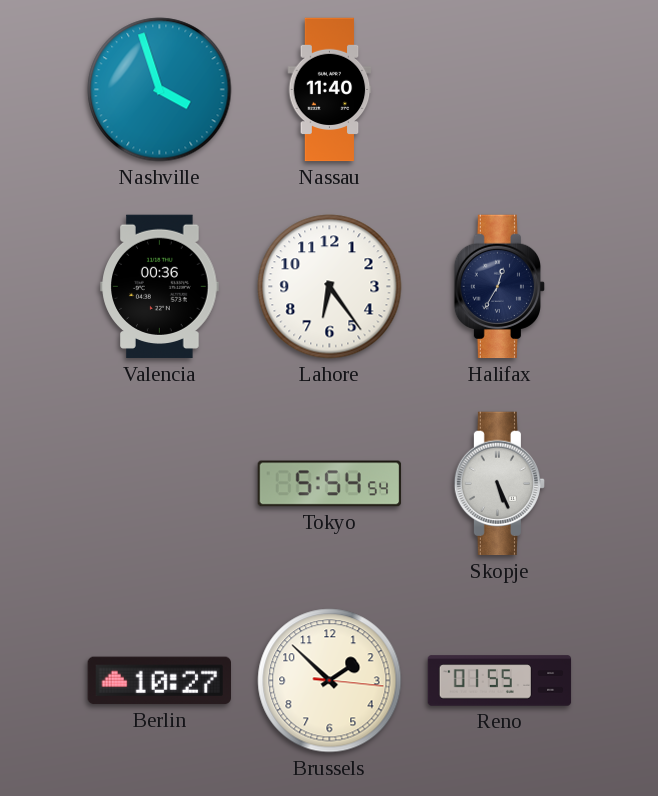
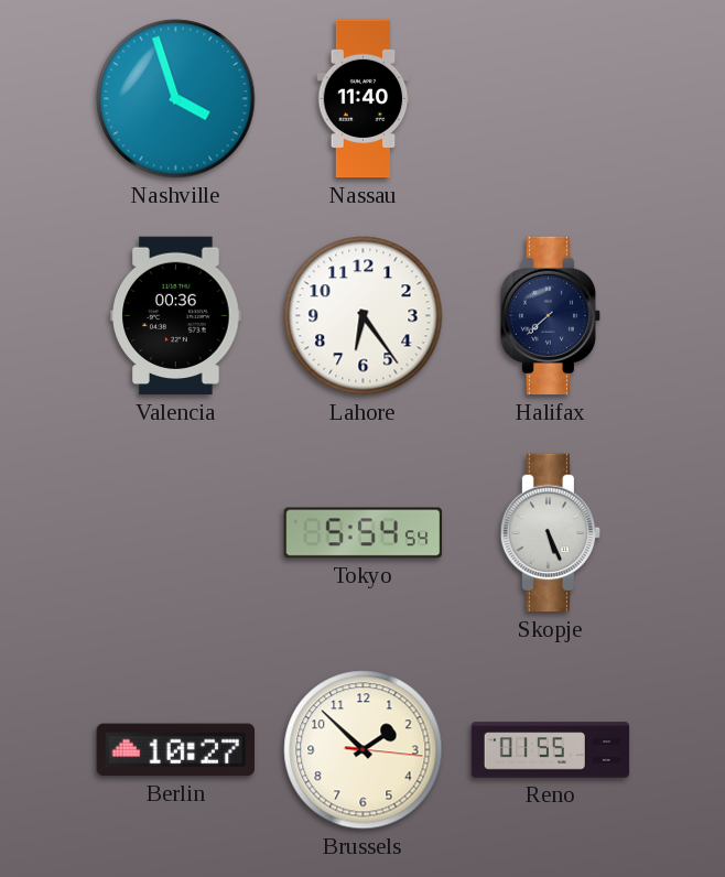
Halifax: 12:35 -> 7:38
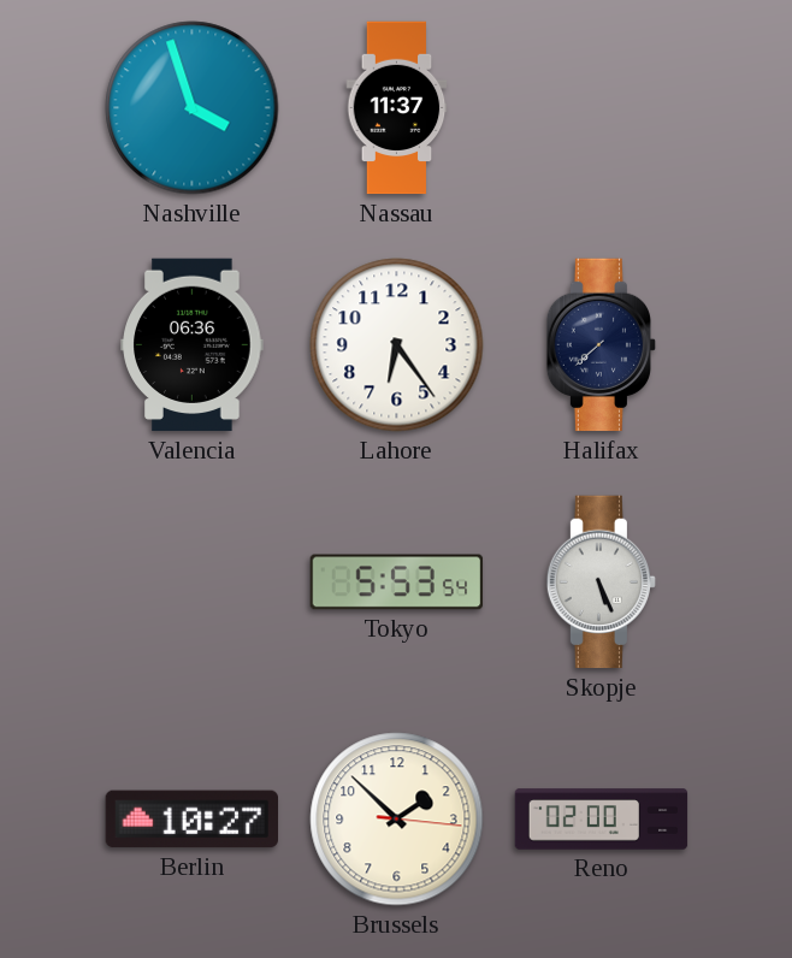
Nassau: 11:40 -> 11:37
Valencia: 00:36 -> 06:36
Tokyo: 5:54 -> 5:53
Reno: 01:55 -> 02:00
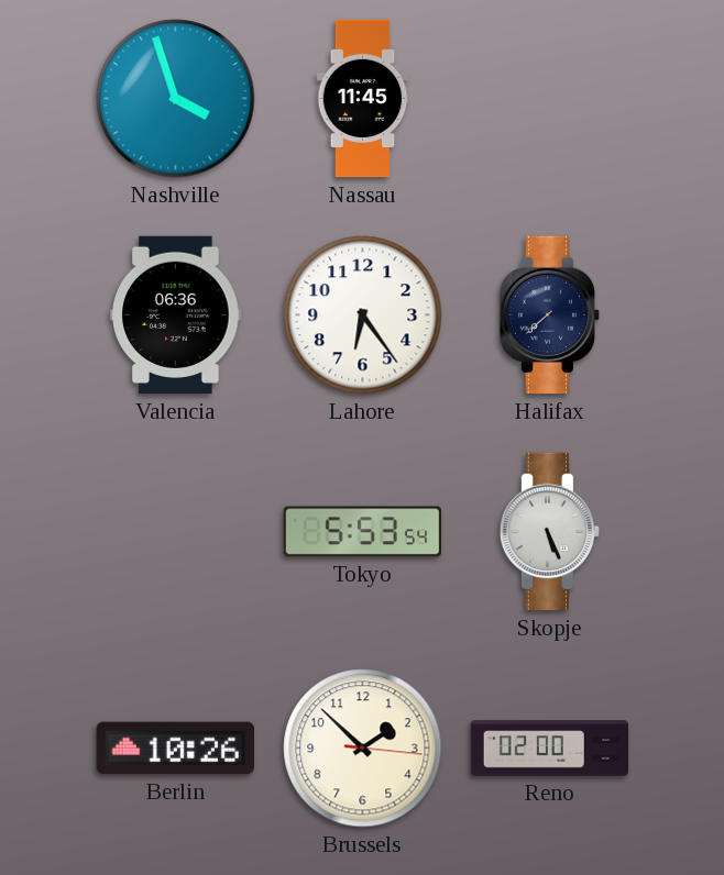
Nassau: 11:37 -> 11:45
Berlin: 10:27 -> 10:26
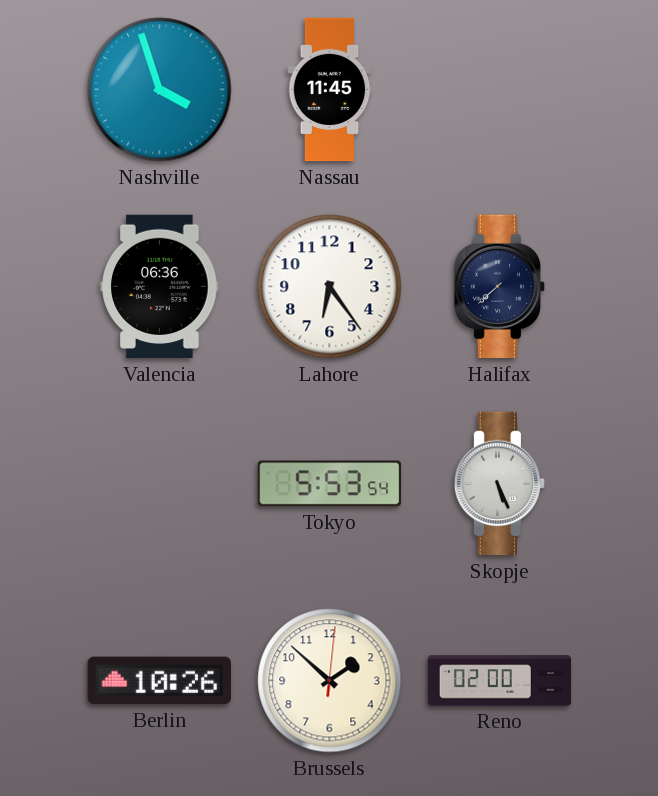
Brussels: 1:52:16 -> 1:52:01
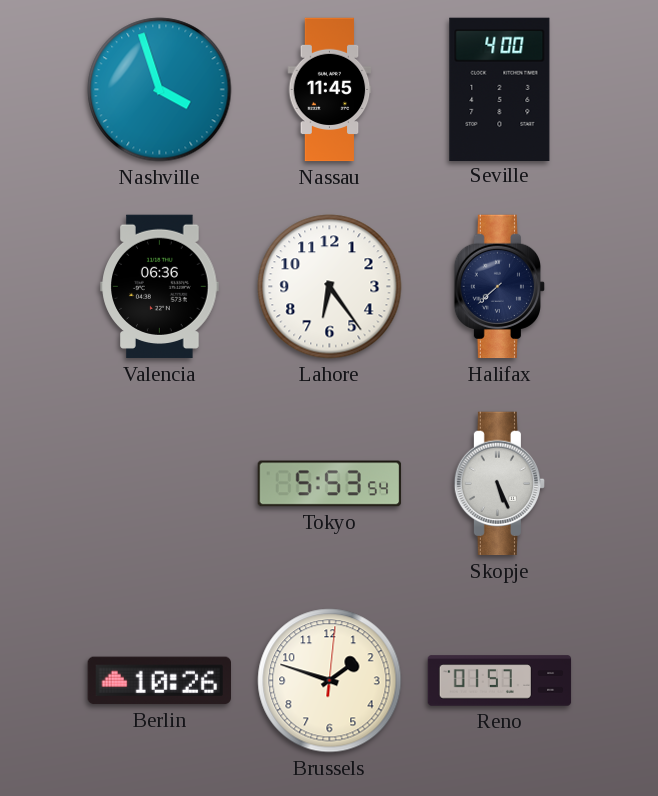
Seville: none -> 4:00
Brussels: 1:52 -> 1:48
Reno: 02:00 -> 01:57
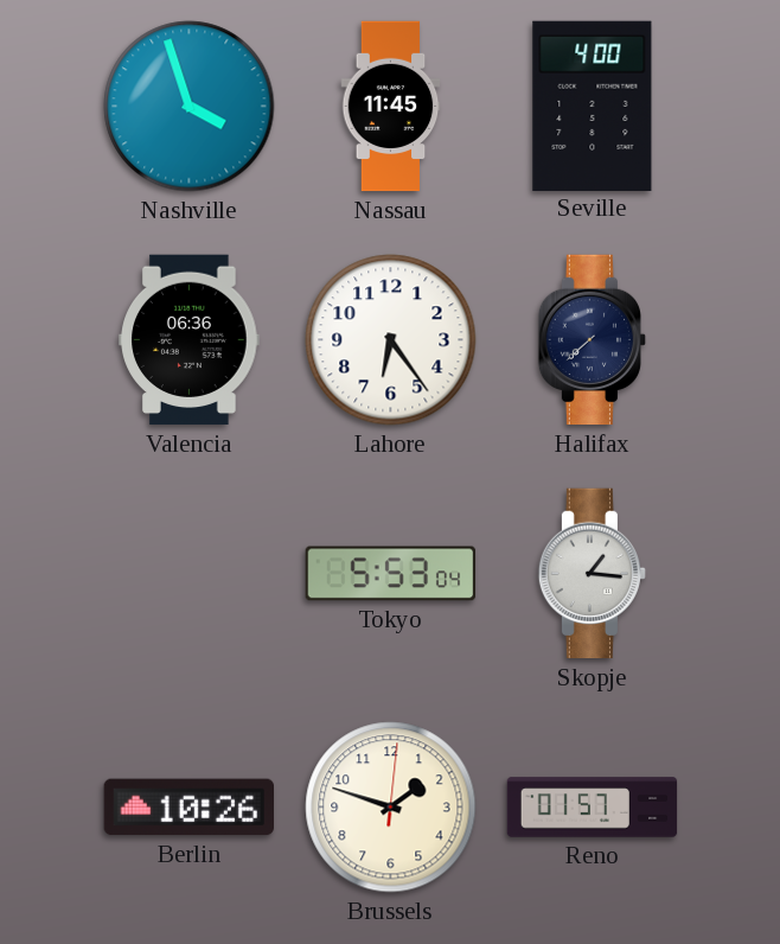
Tokyo: 5:53:54 -> 5:53:04
Skopje: 5:26 -> 1:16
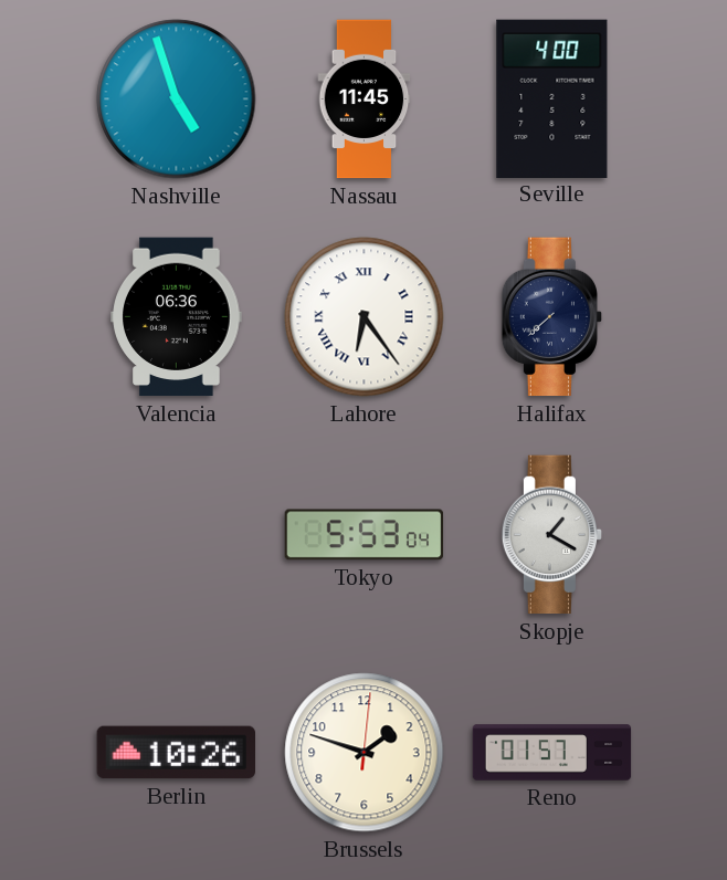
Nashville: 3:57 -> 4:57
Lahore numerals: Arabic -> Roman
Skopje: 1:16 -> 1:20
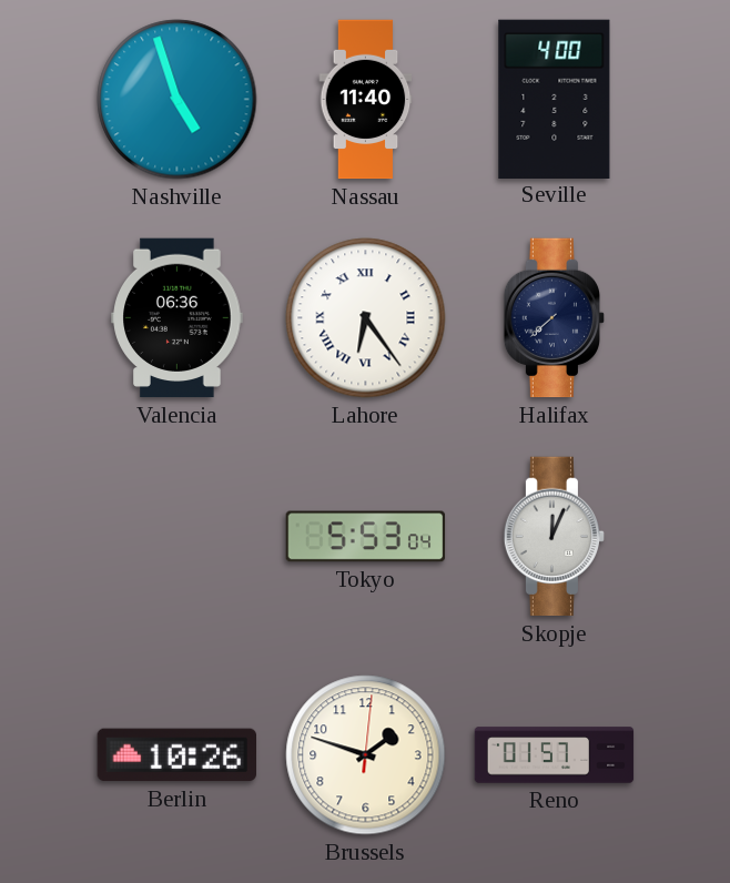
Nassau: 11:45 -> 11:40
Skopje: 1:20 -> 12:04
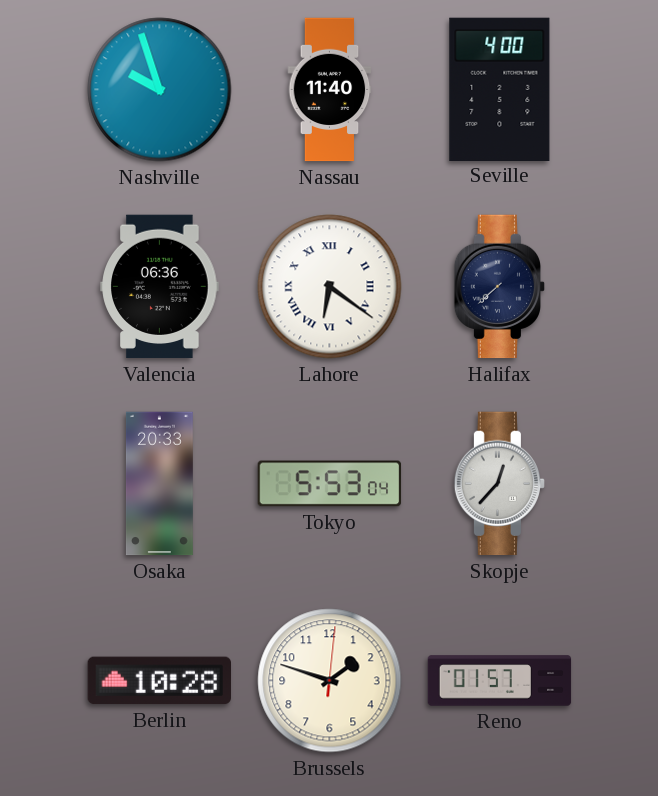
Nashville: 4:57 -> 9:57
Lahore: 6:24 -> 6:21
Osaka: none -> 20:33
Skopje: 12:04 -> 12:37
Berlin: 10:26 -> 10:28
